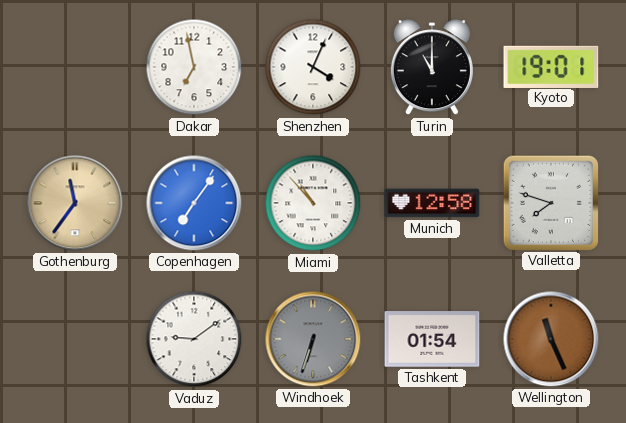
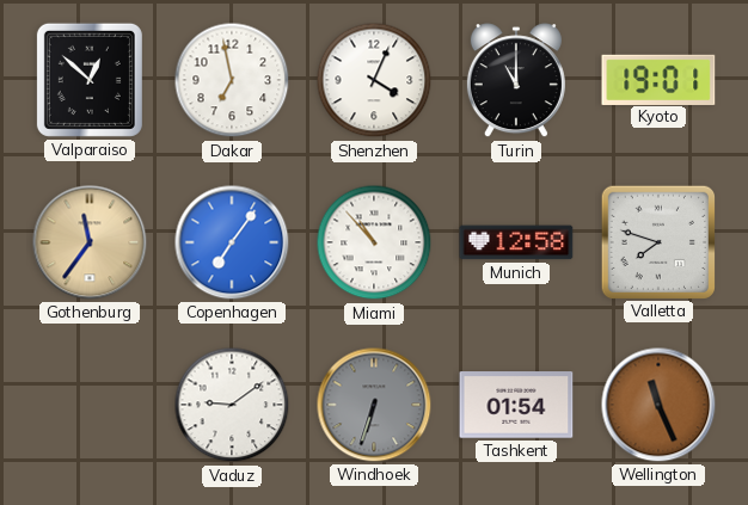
Valparaiso: none -> 12:52
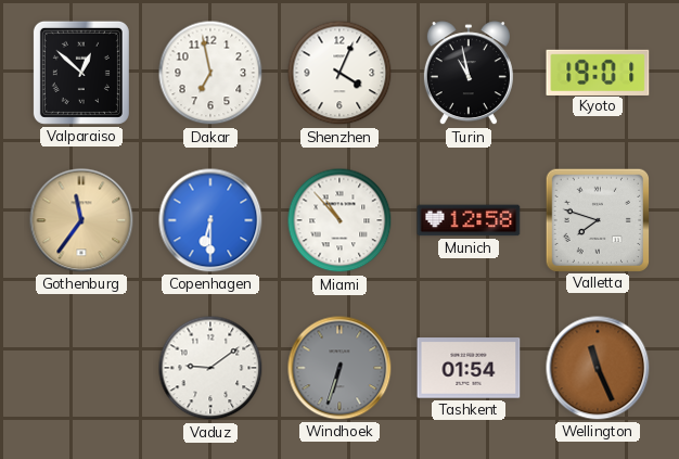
Turin: 11:00 -> 10:58
Copenhagen: 7:06 -> 6:30
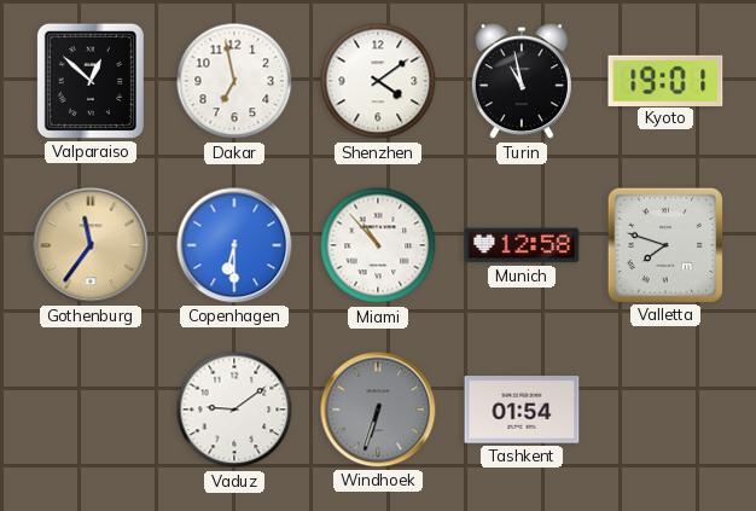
Shenzhen: 4:04 -> 4:09
Wellington: 11:26 -> none
